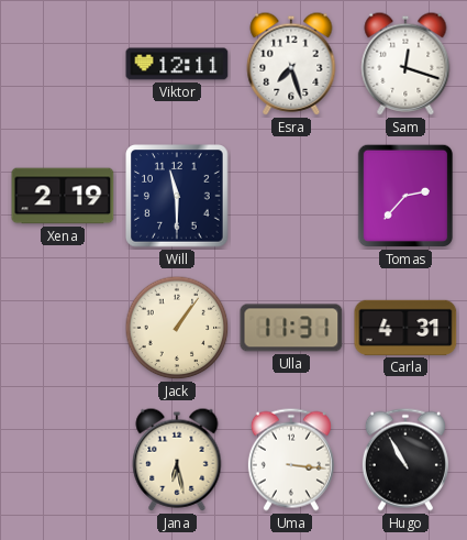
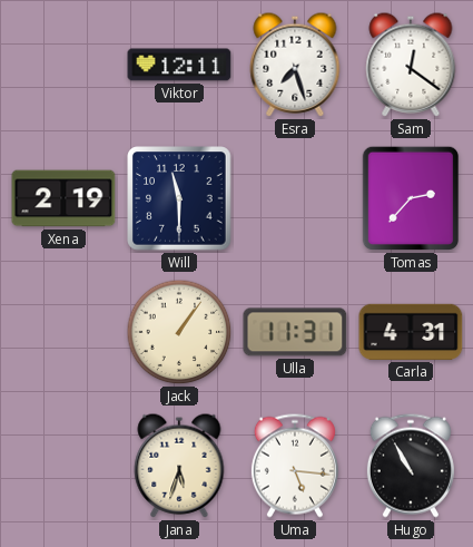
Sam: 12:18 -> 12:21
Jana: 6:28 -> 5:33
Uma: 3:16 -> 5:16
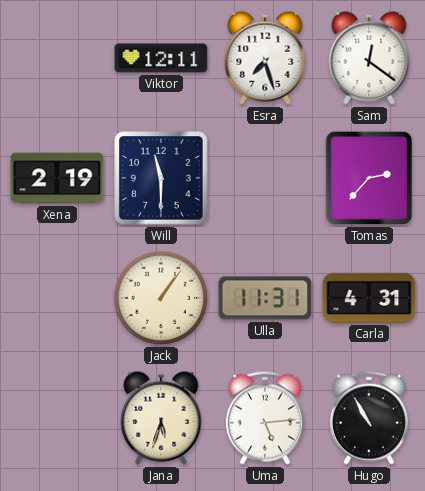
Uma: 5:16 -> 5:14
